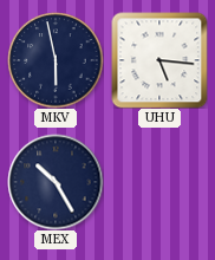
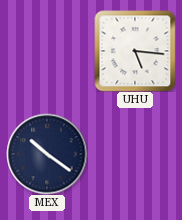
MKV: 5:58 -> none
MEX: 10:25 -> 10:21
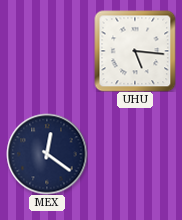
MEX: 10:21 -> 12:21
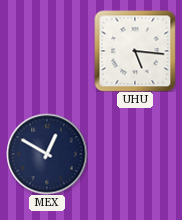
MEX: 12:21 -> 12:50
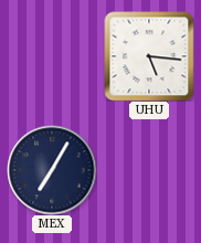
MEX: 12:50 -> 7:05
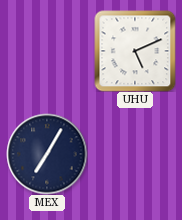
UHU: 5:16 -> 5:11
